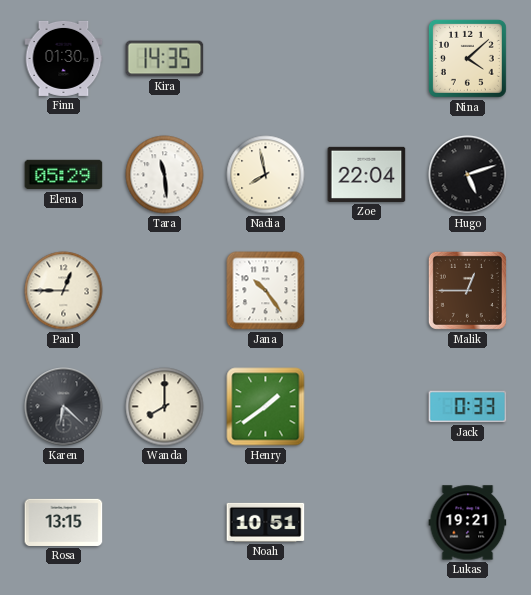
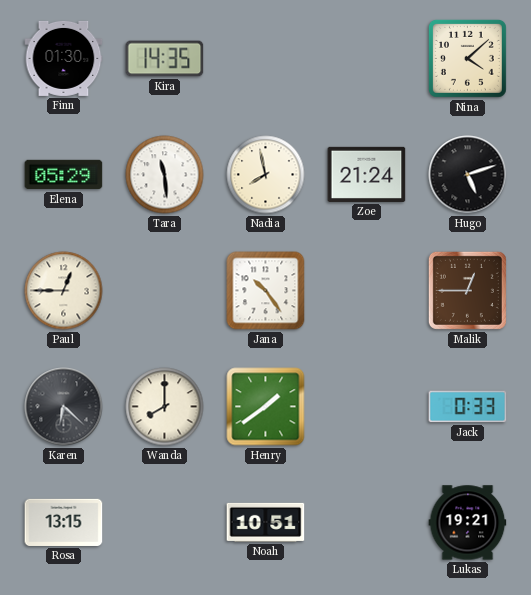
Zoe: 22:04 -> 21:24
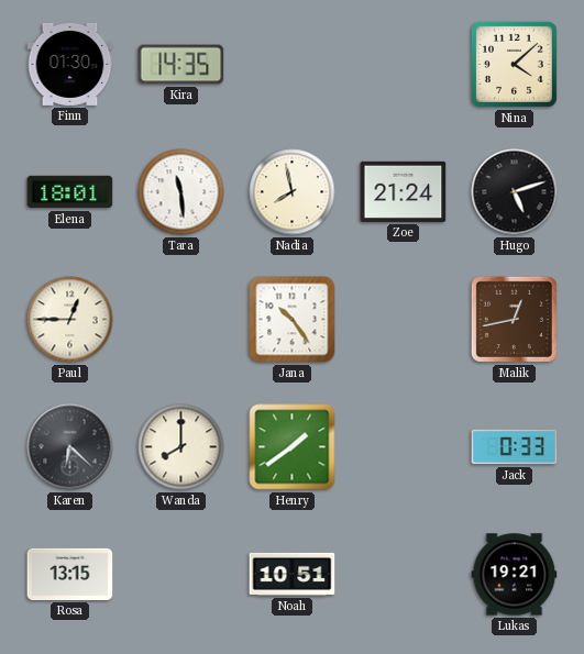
Elena: 05:29 -> 18:01
Malik: 12:45 -> 12:43
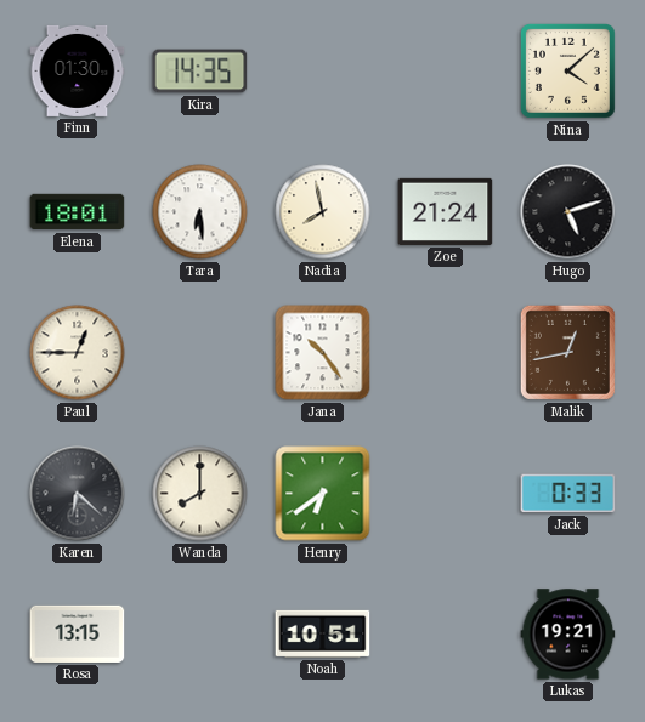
Tara: 11:29 -> 6:29
Henry: 1:39 -> 6:39
